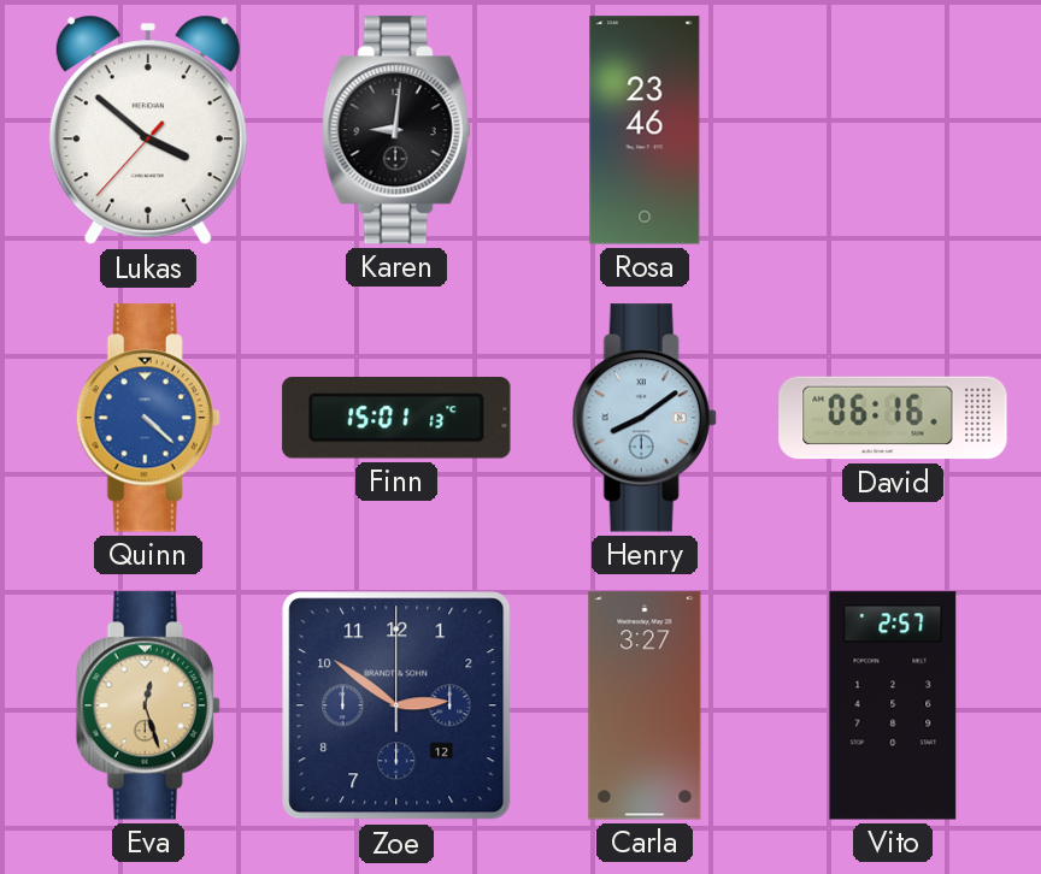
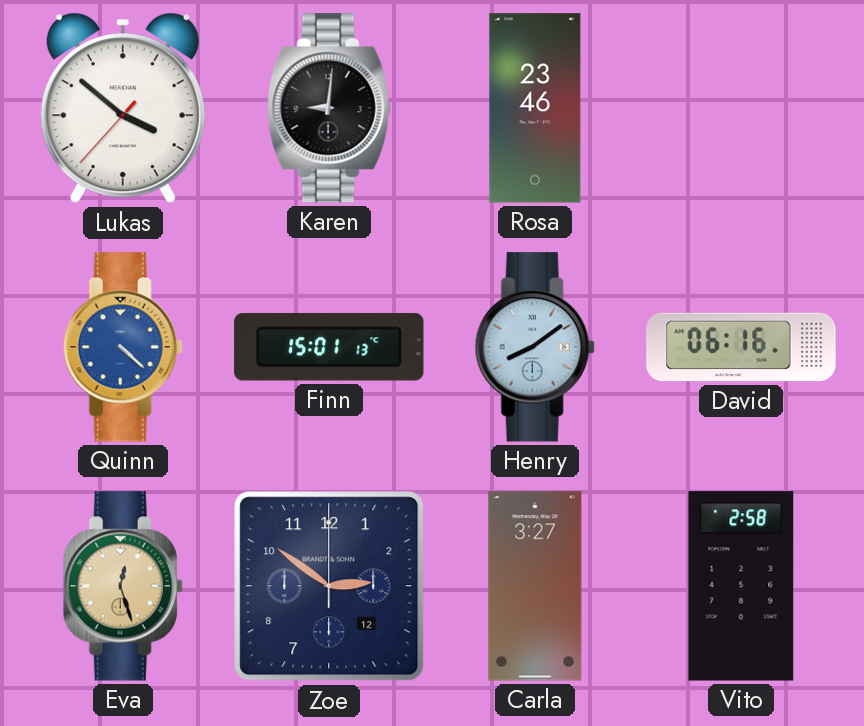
Vito: 2:57 -> 2:58
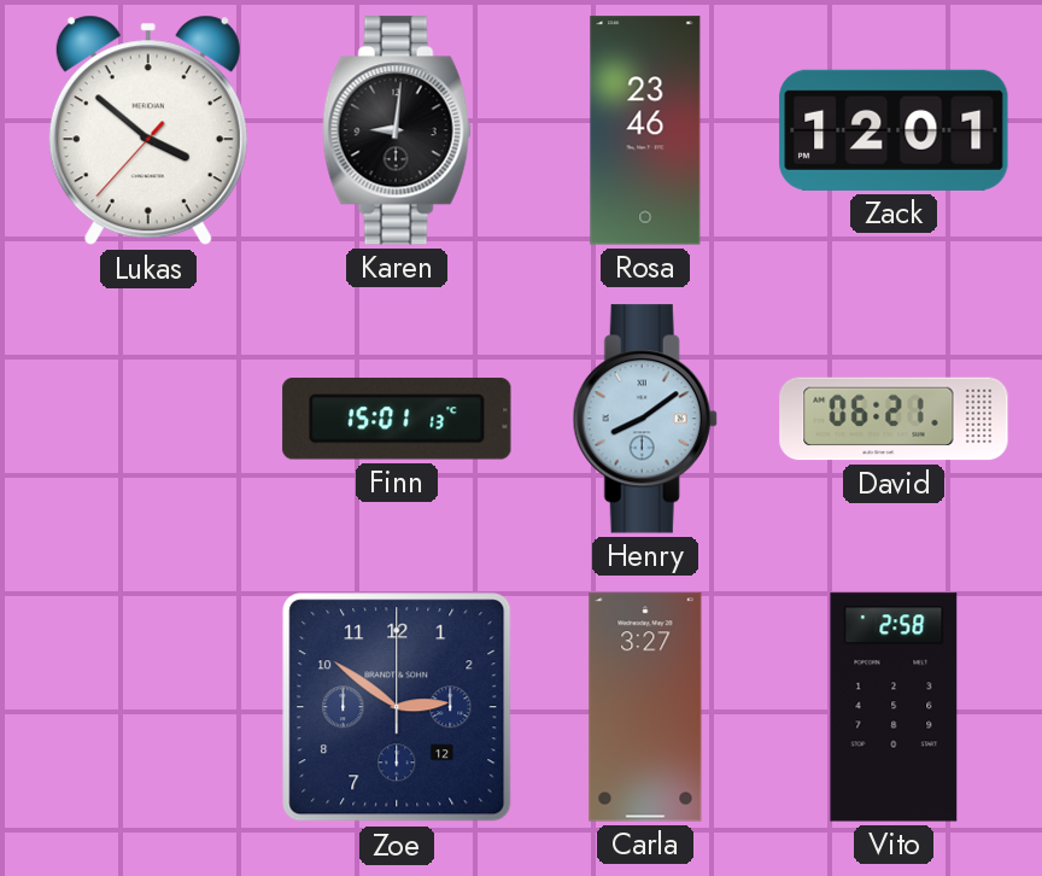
Zack: none -> 12:01
Quinn: 4:22 -> none
David: 06:16 -> 06:21
Eva: 12:27 -> none
